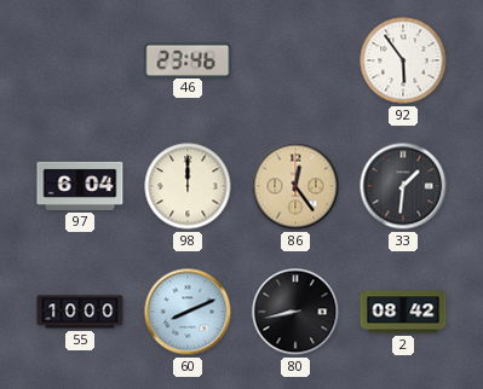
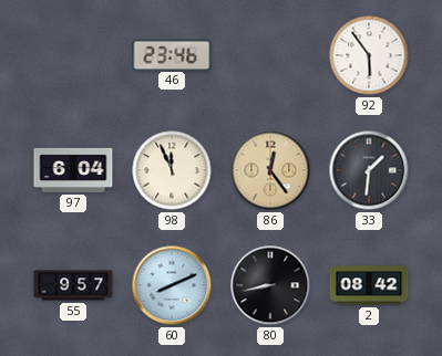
98: 12:00 -> 11:56
55: 10:00 -> 9:57
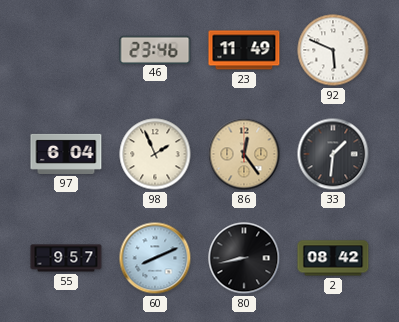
23: none -> 11:49
92: 5:54 -> 5:49
98: 11:56 -> 1:56
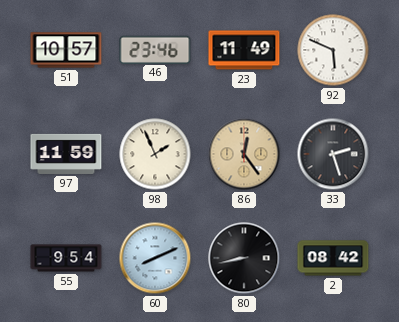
51: none -> 10:57
97: 6:04 -> 11:59
33: 1:31 -> 2:27
55: 9:57 -> 9:54
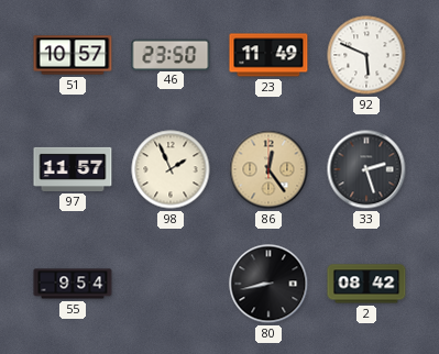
46: 23:46 -> 23:50
97: 11:59 -> 11:57
60: 8:11 -> none
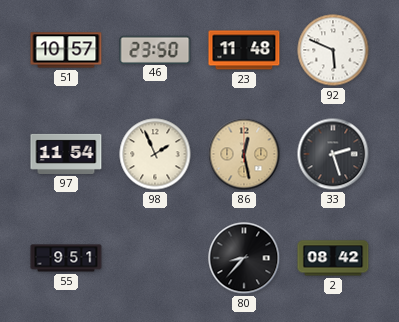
23: 11:49 -> 11:48
97: 11:57 -> 11:54
86: 12:24 -> 12:28
55: 9:54 -> 9:51
80: 8:43 -> 8:37
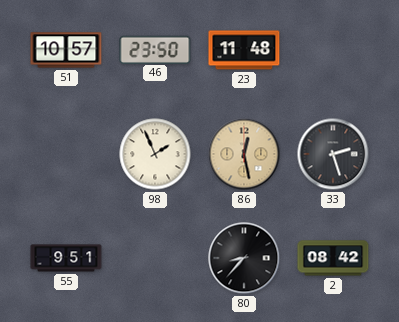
92: 5:49 -> none
97: 11:54 -> none
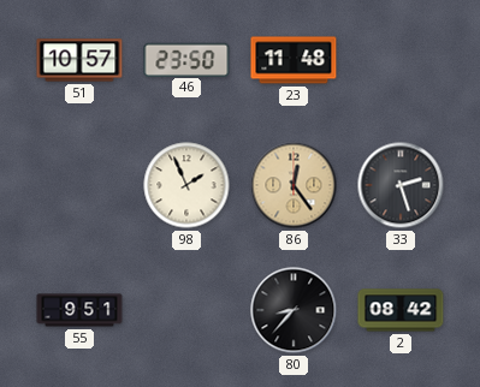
86: 12:28 -> 12:24
